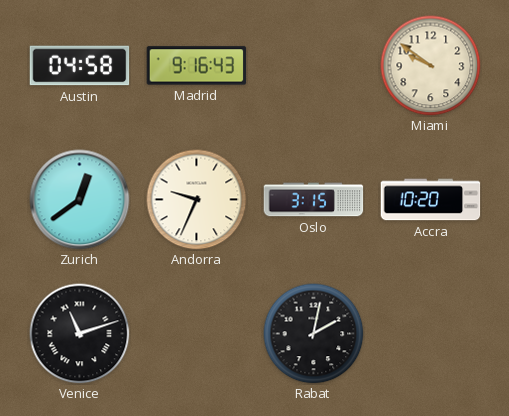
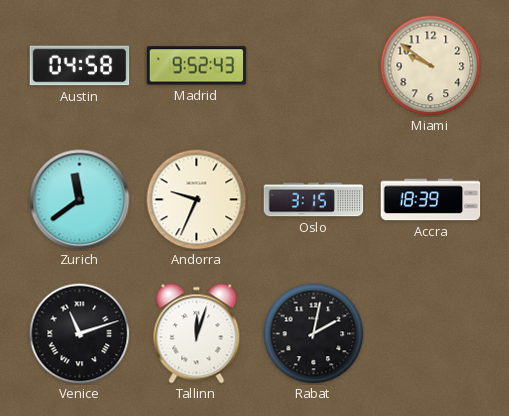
Madrid: 9:16 -> 9:52
Zurich: 12:39 -> 11:39
Accra: 10:20 -> 18:39
Tallinn: none -> 12:03
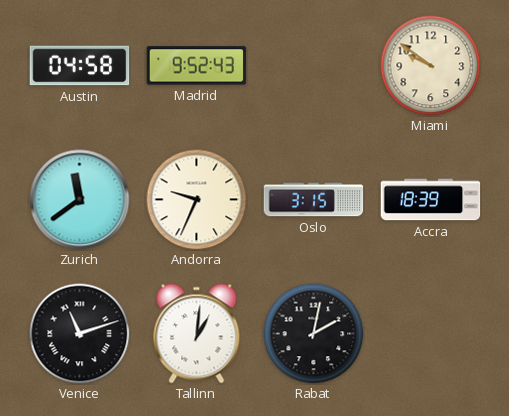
Tallinn: 12:03 -> 1:01
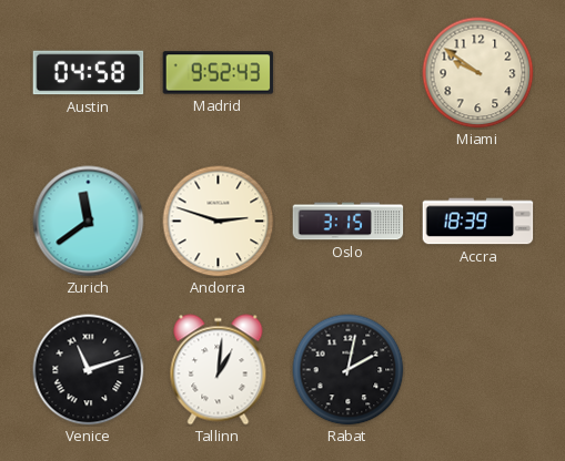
Andorra: 9:34 -> 2:48
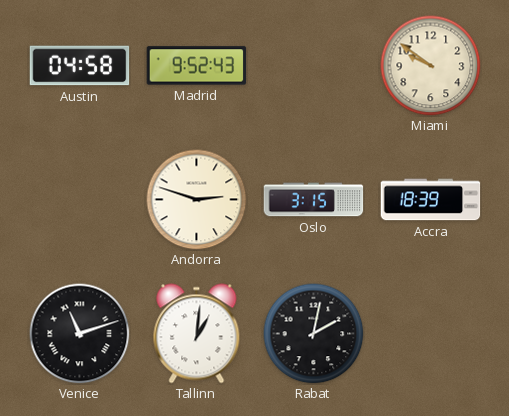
Zurich: 11:39 -> none
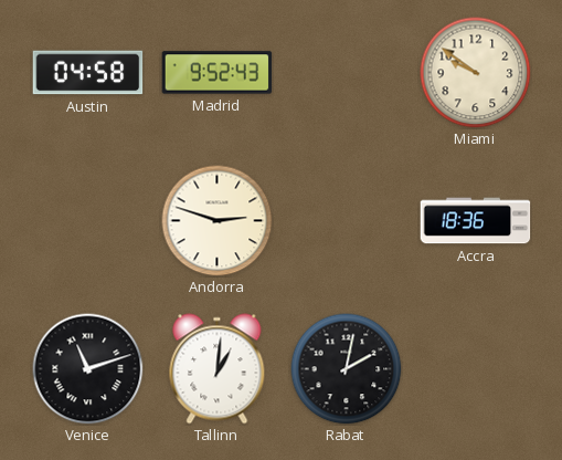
Oslo: 3:15 -> none
Accra: 18:39 -> 18:36
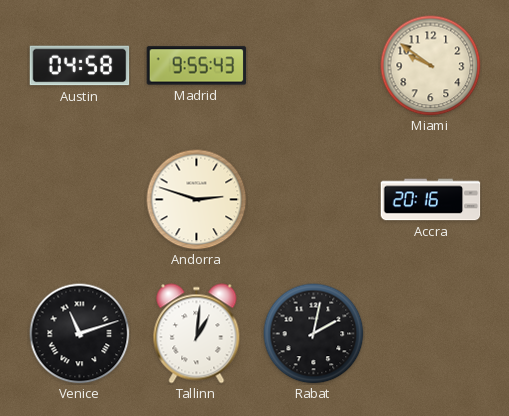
Madrid: 9:52 -> 9:55
Accra: 18:36 -> 20:16
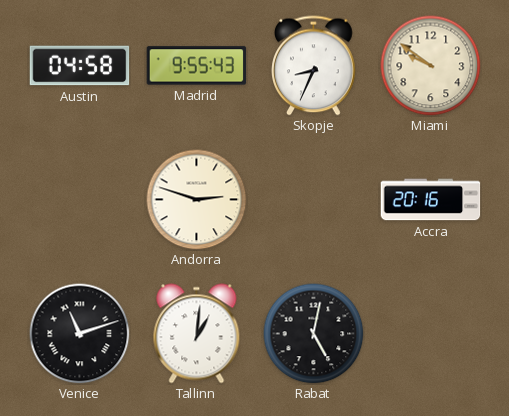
Skopje: none -> 8:34
Rabat: 2:02 -> 5:02
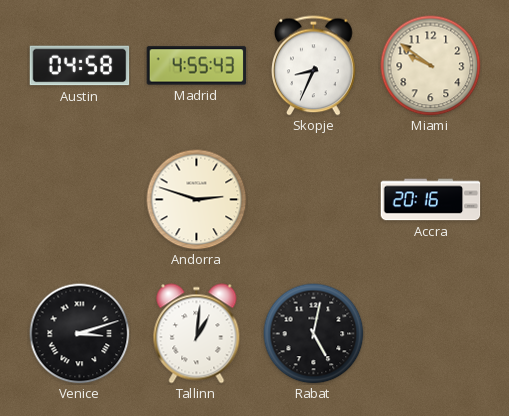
Madrid: 9:55 -> 4:55
Venice: 11:12 -> 3:12
